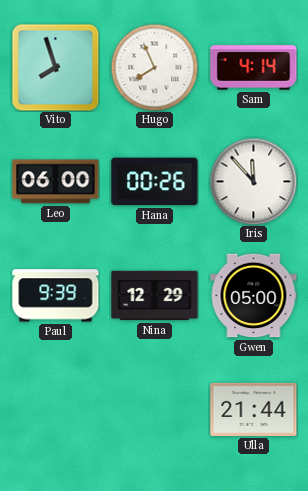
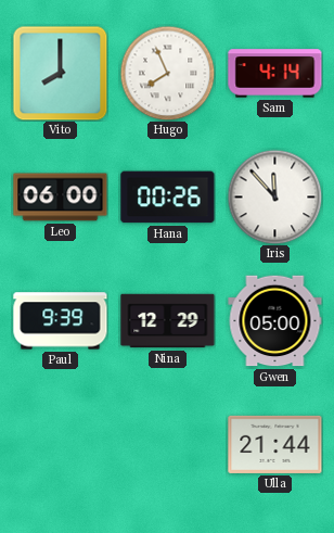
Vito: 7:57 -> 8:00
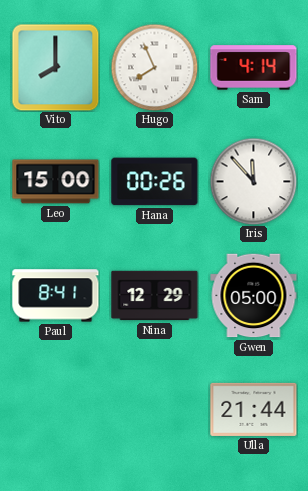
Leo: 06:00 -> 15:00
Paul: 9:39 -> 8:41
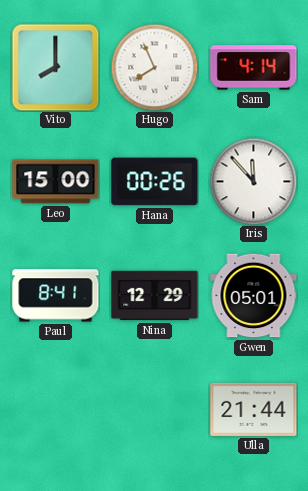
Gwen: 05:00 -> 05:01
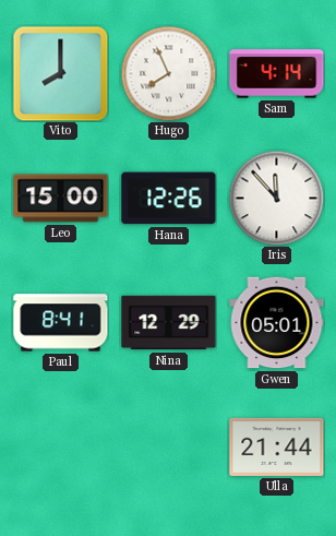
Hana: 00:26 -> 12:26
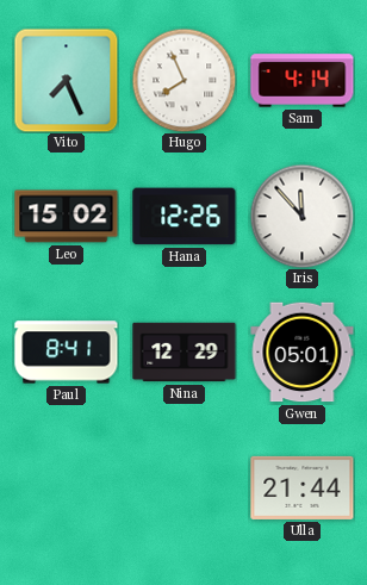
Vito: 8:00 -> 7:26
Leo: 15:00 -> 15:02
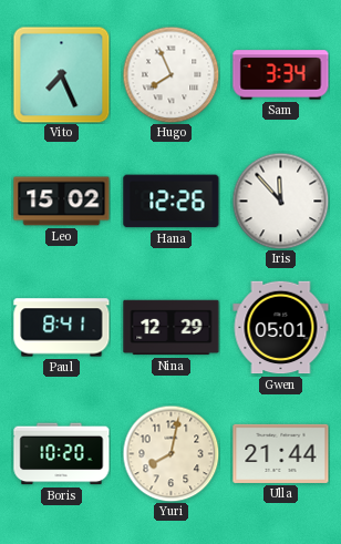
Sam: 4:14 -> 3:34
Boris: none -> 10:20
Yuri: none -> 8:02
